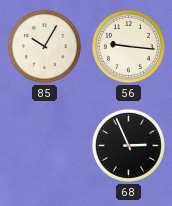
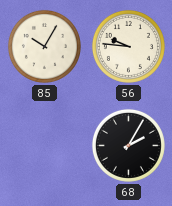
56: 9:16 -> 9:46
68: 2:56 -> 2:05
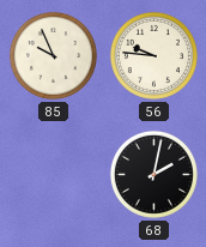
85: 10:05 -> 9:56
68: 2:05 -> 2:02
